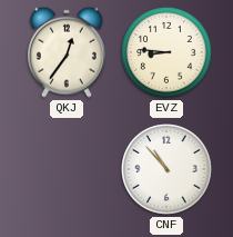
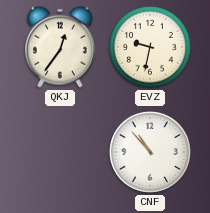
EVZ: 8:46 -> 9:32
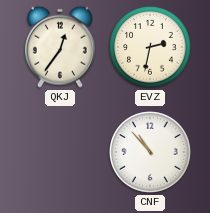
EVZ: 9:32 -> 2:32
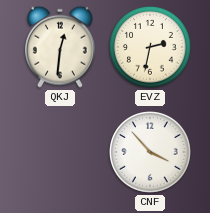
QKJ: 12:36 -> 12:31
CNF: 10:53 -> 3:53
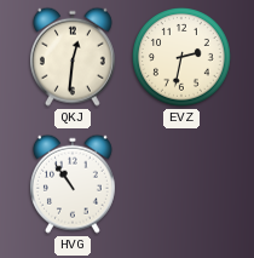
HVG: none -> 10:54
CNF: 3:53 -> none
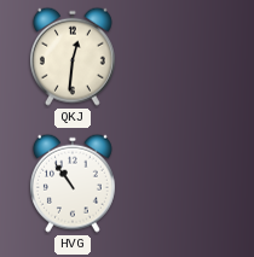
EVZ: 2:32 -> none
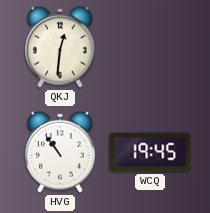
WCQ: none -> 19:45
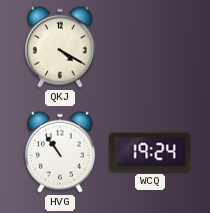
QKJ: 12:31 -> 4:20
WCQ: 19:45 -> 19:24
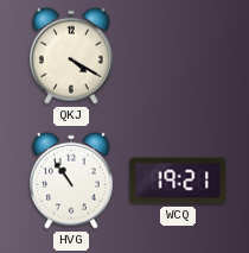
WCQ: 19:24 -> 19:21
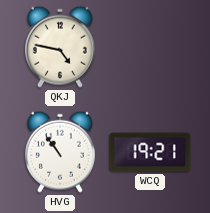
QKJ: 4:20 -> 4:47
